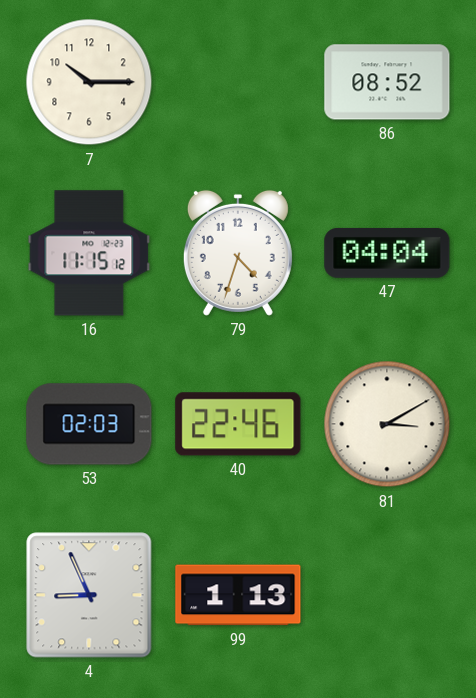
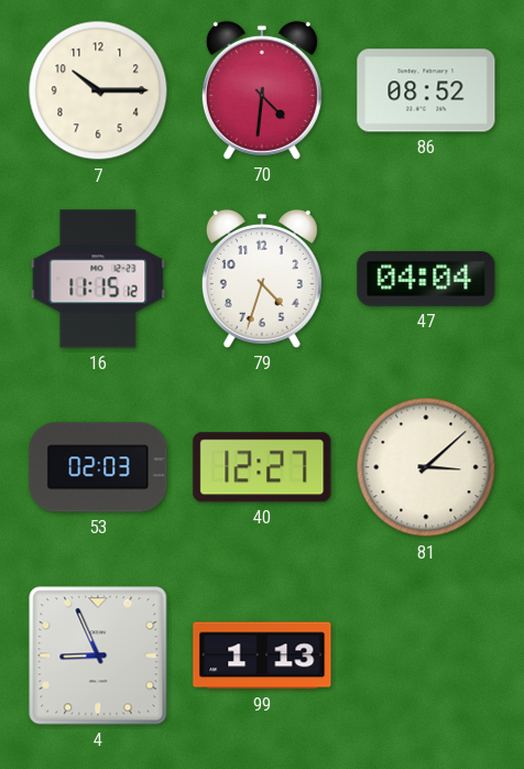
70: none -> 4:31
40: 22:46 -> 12:27
81: 3:10 -> 3:08
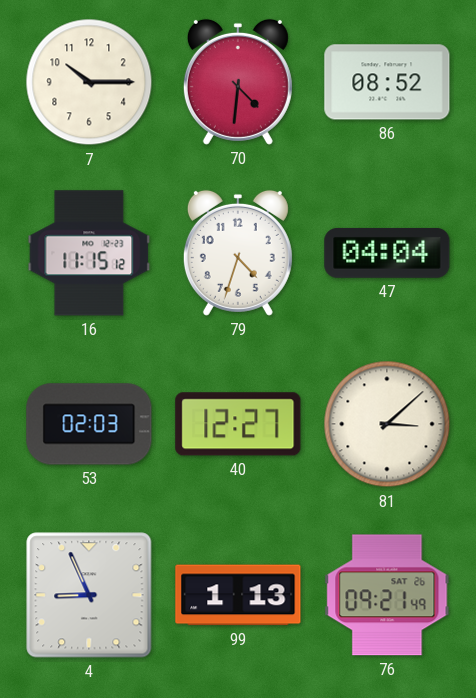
76: none -> 09:21
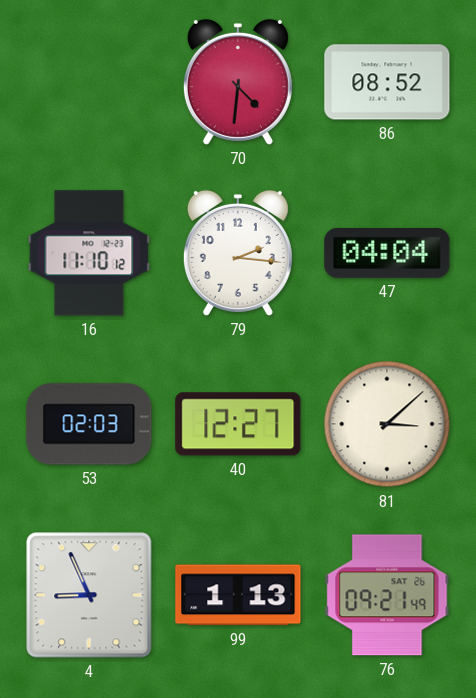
7: 10:15 -> none
16: 11:15 -> 11:10
79: 4:33 -> 2:16
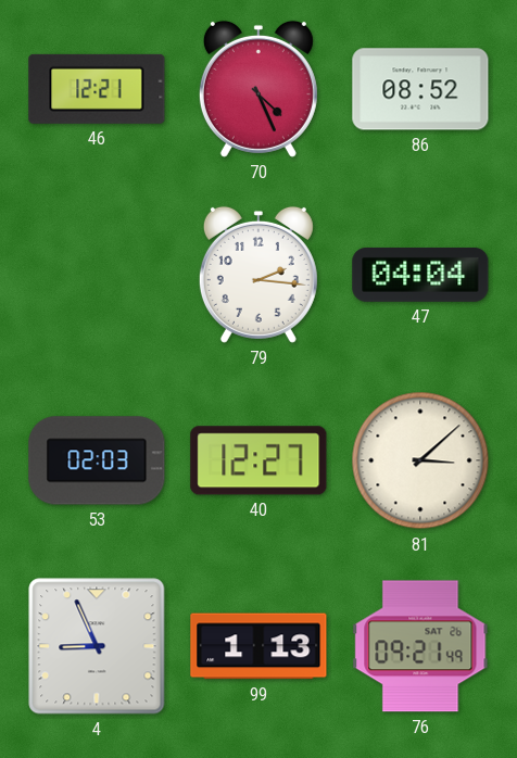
46: none -> 12:21
70: 4:31 -> 4:26
16: 11:10 -> none
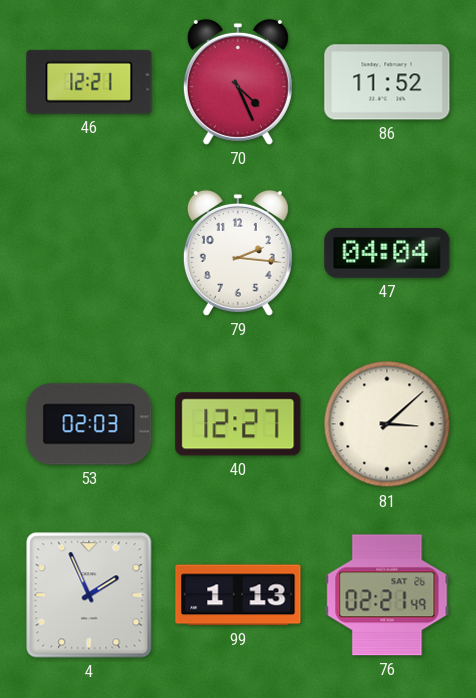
86: 08:52 -> 11:52
4: 8:56 -> 1:56
76: 09:21 -> 02:21
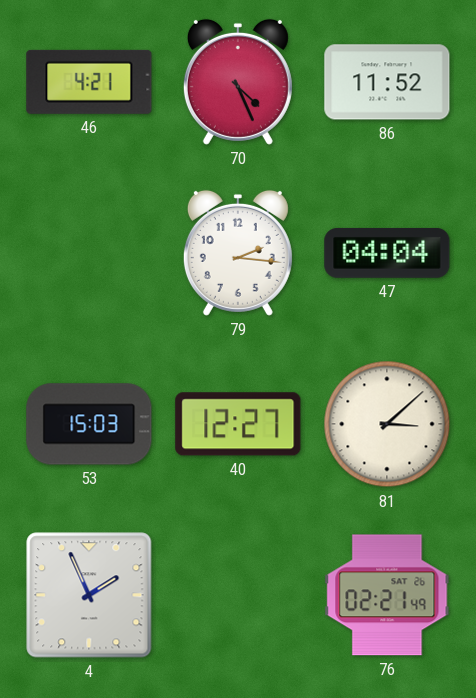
46: 12:21 -> 4:21
53: 02:03 -> 15:03
99: 1:13 -> none
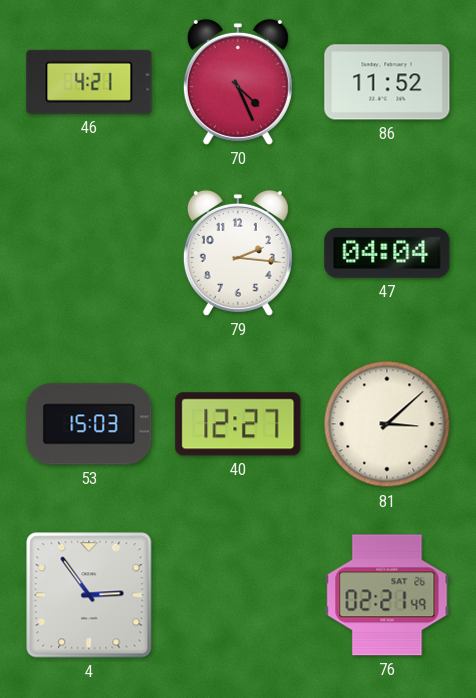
4: 1:56 -> 2:54
